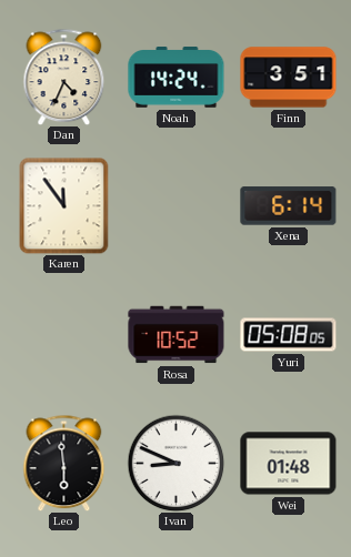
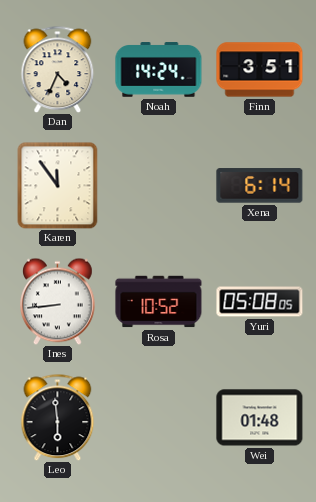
Ines: none -> 8:44
Ivan: 8:49 -> none
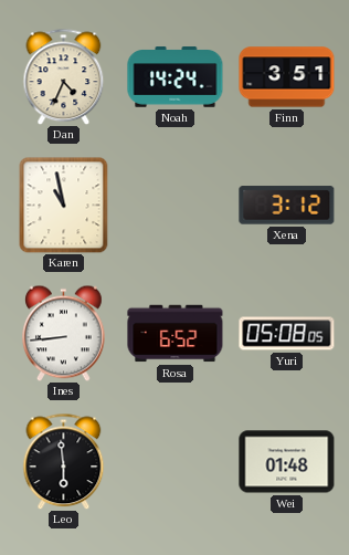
Karen: 11:54 -> 10:58
Xena: 6:14 -> 3:12
Rosa: 10:52 -> 6:52
